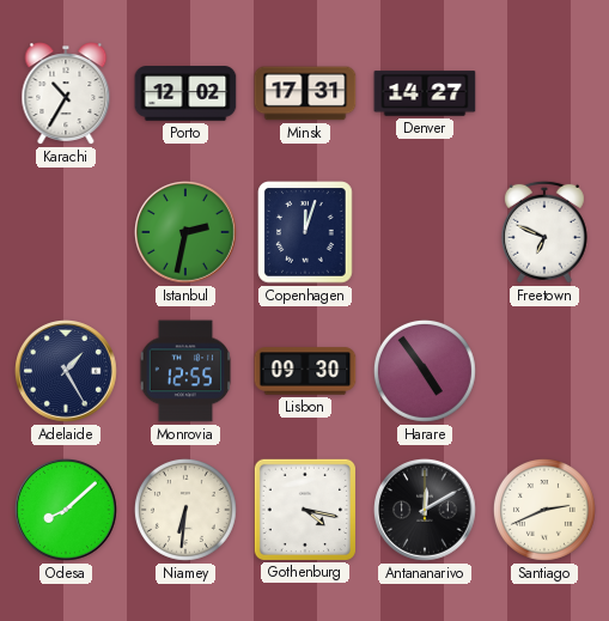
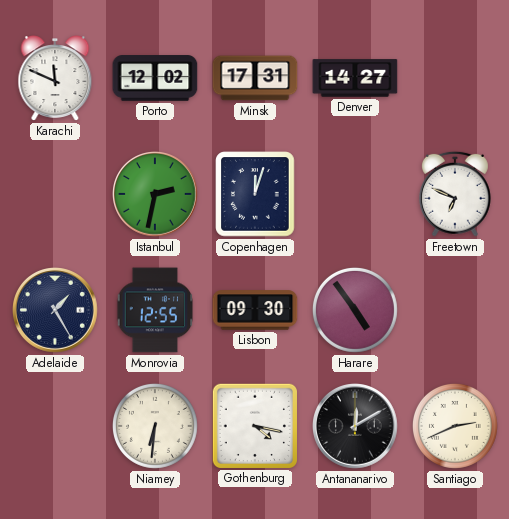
Karachi: 10:35 -> 11:49
Odesa: 8:08 -> none
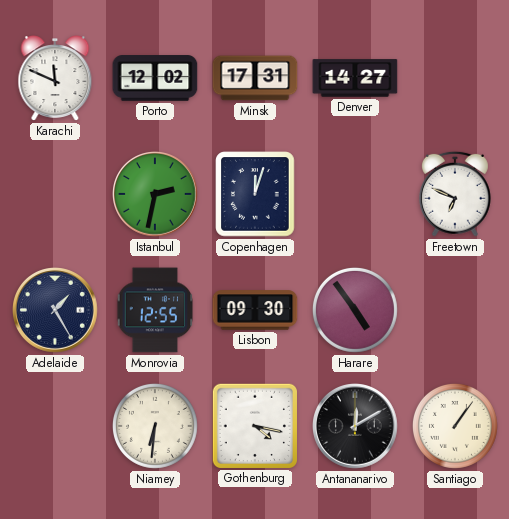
Santiago: 2:41 -> 1:06
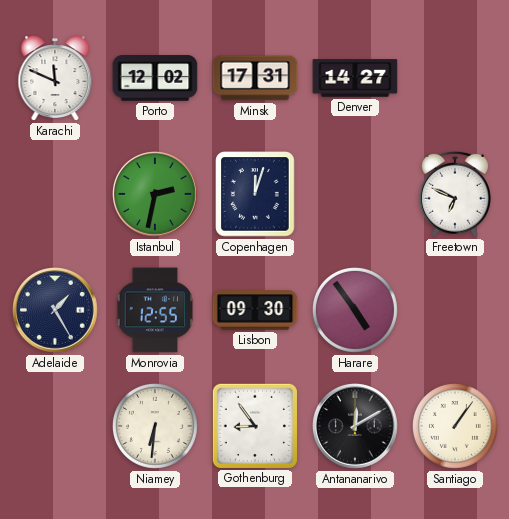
Gothenburg: 4:17 -> 8:54
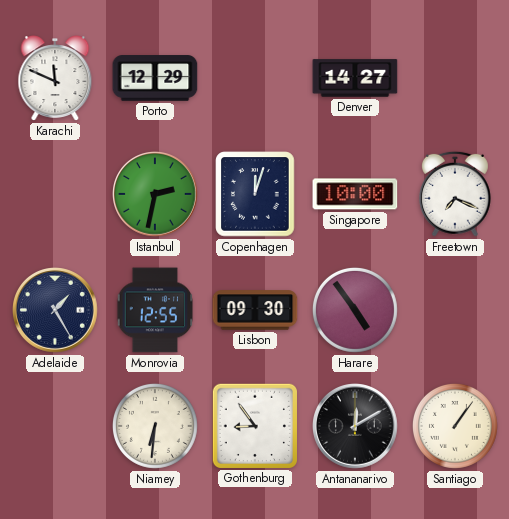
Porto: 12:02 -> 12:29
Minsk: 17:31 -> none
Singapore: none -> 10:00
Freetown: 6:49 -> 7:19
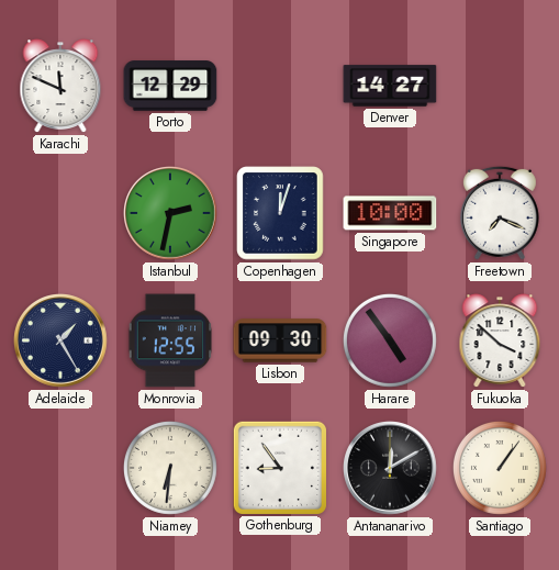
Fukuoka: none -> 3:52
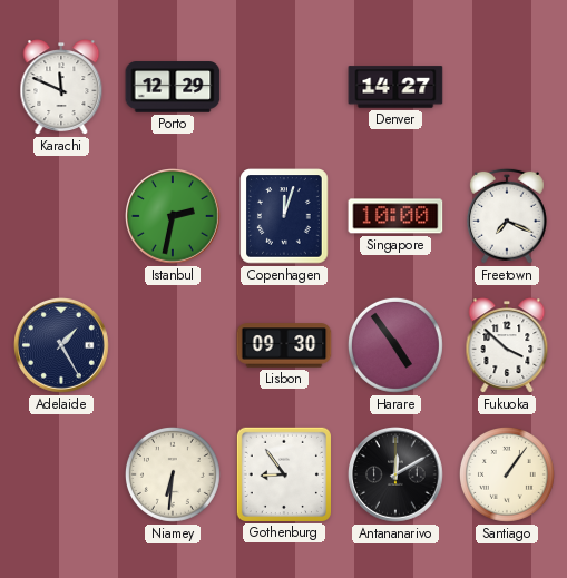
Monrovia: 12:55 -> none
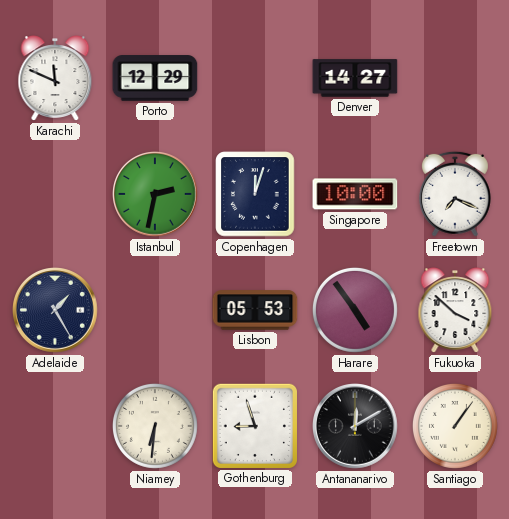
Lisbon: 09:30 -> 05:53
Gothenburg: 8:54 -> 8:57
